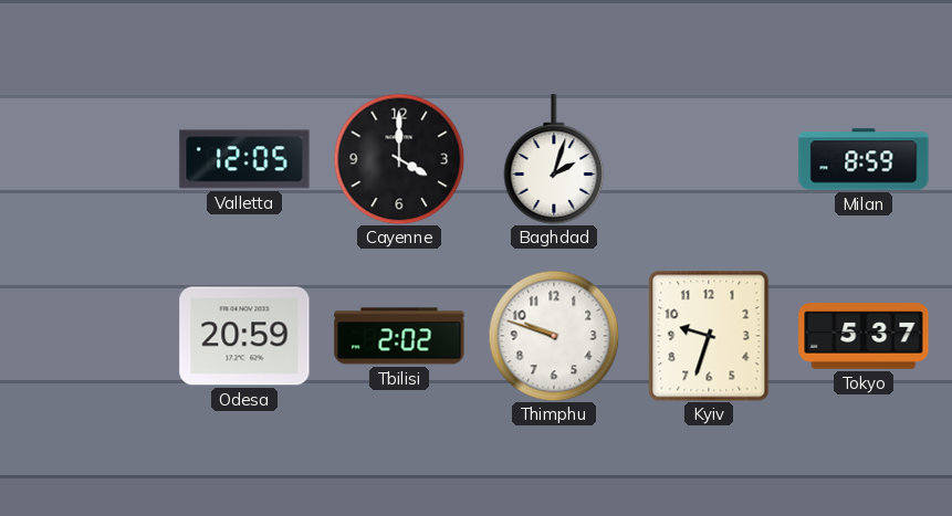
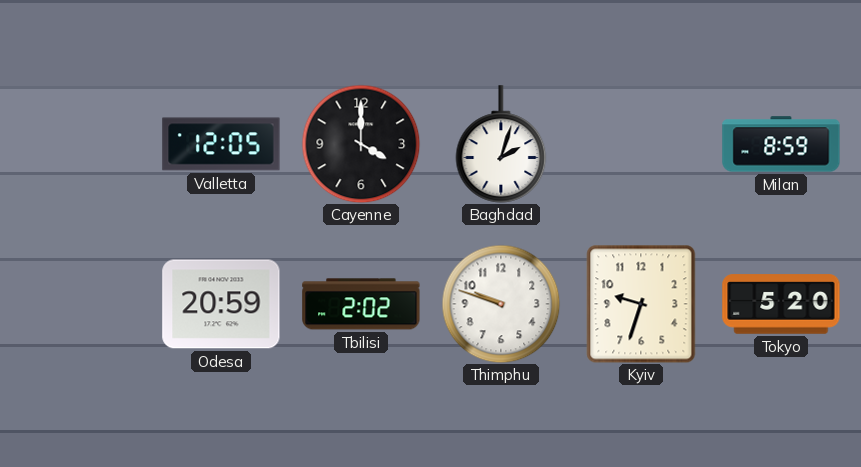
Tokyo: 5:37 -> 5:20
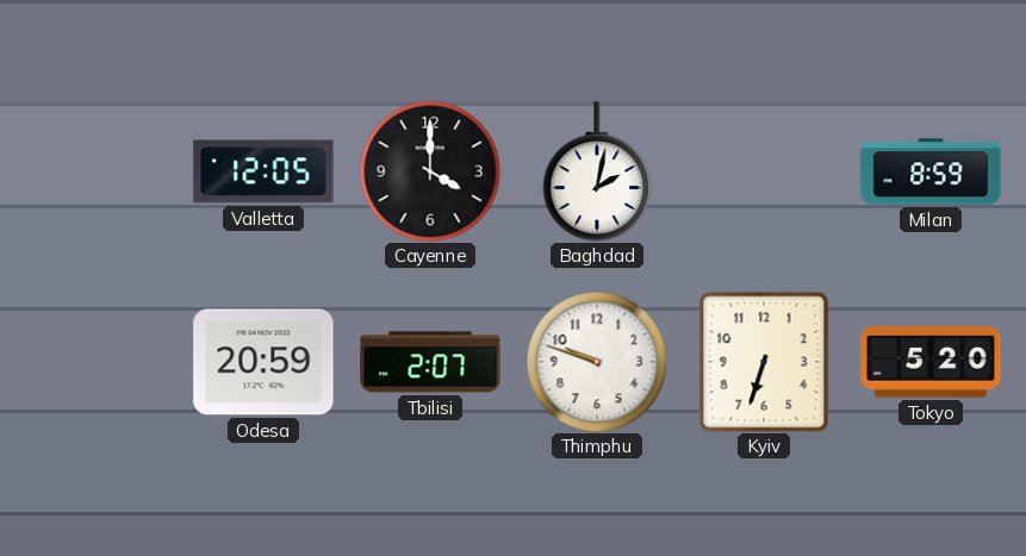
Baghdad: 2:03 -> 2:02
Tbilisi: 2:02 -> 2:07
Kyiv: 9:33 -> 6:33
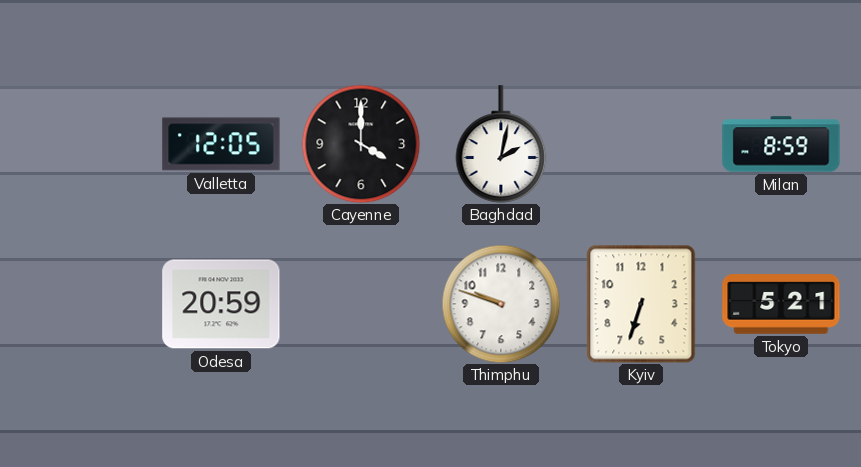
Tbilisi: 2:07 -> none
Tokyo: 5:20 -> 5:21
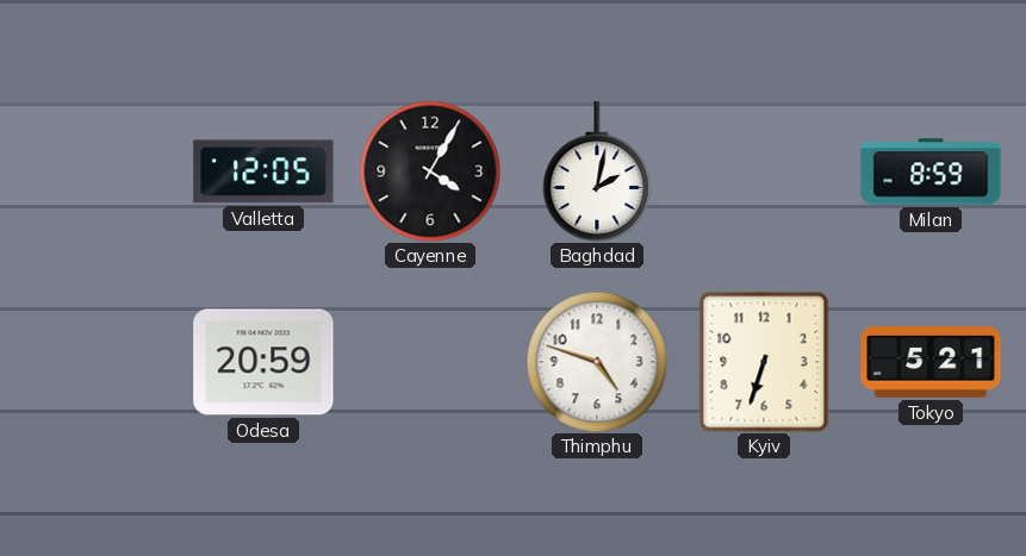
Cayenne: 4:00 -> 4:05
Thimphu: 9:48 -> 4:48
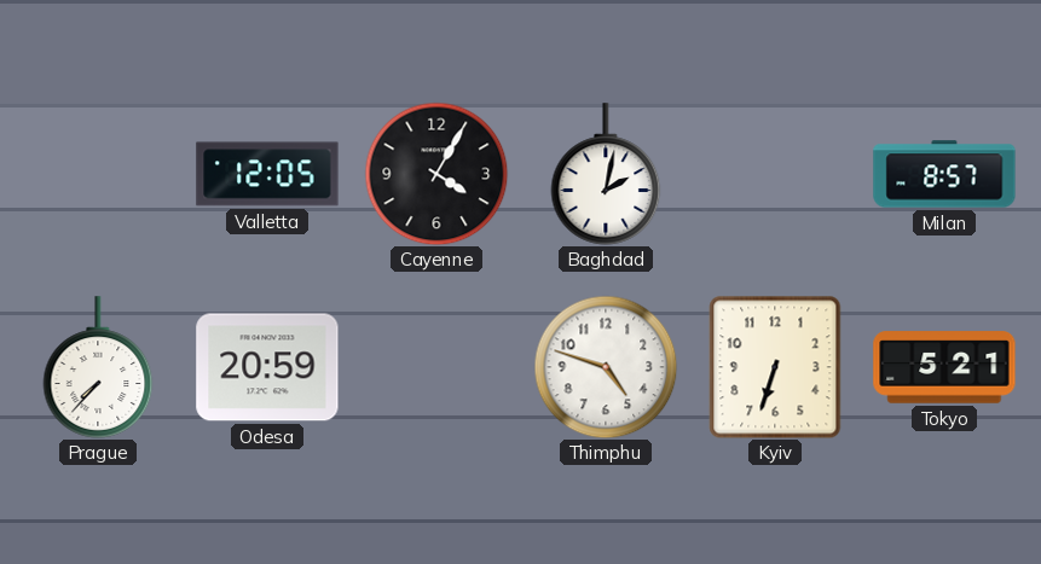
Milan: 8:59 -> 8:57
Prague: none -> 7:37
